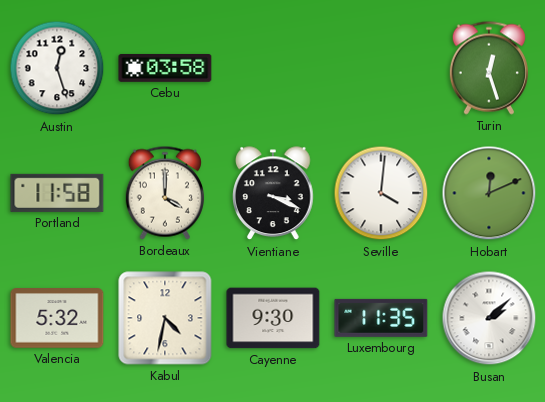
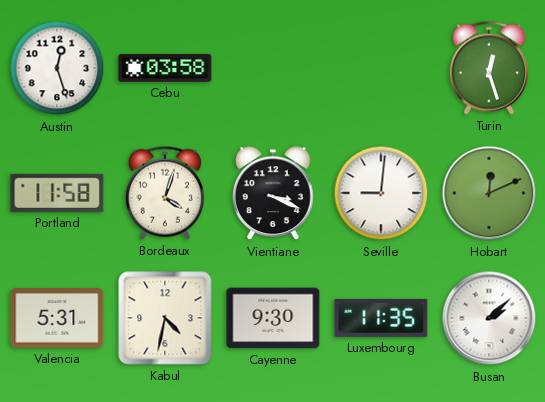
Bordeaux: 4:00 -> 4:03
Seville: 4:01 -> 9:01
Valencia: 5:32 -> 5:31
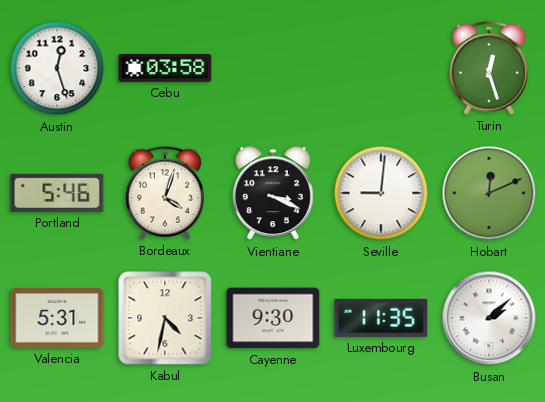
Portland: 11:58 -> 5:46
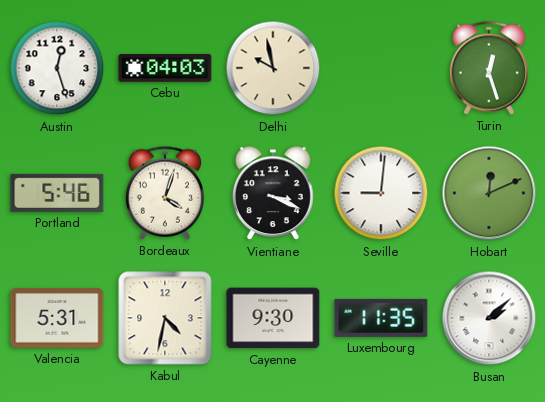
Cebu: 03:58 -> 04:03
Delhi: none -> 9:58
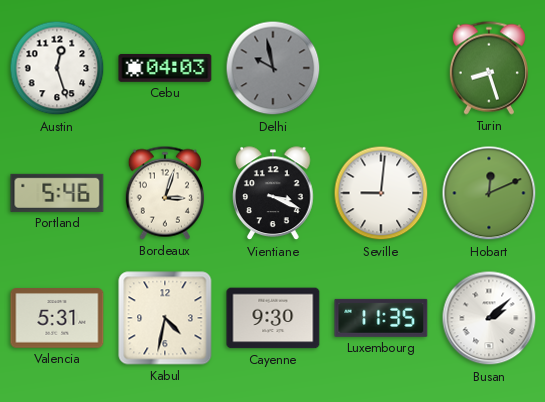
Delhi dial: cream -> grey
Turin: 12:27 -> 8:27
Bordeaux: 4:03 -> 3:03
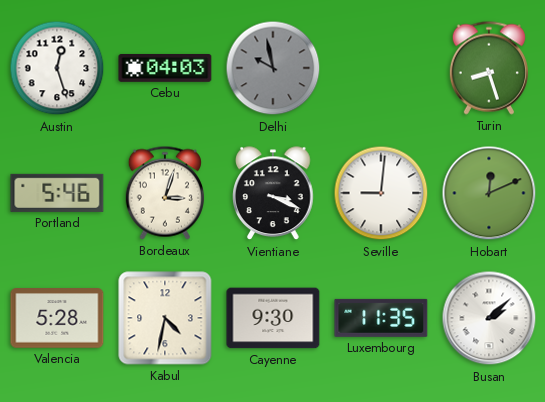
Valencia: 5:31 -> 5:28
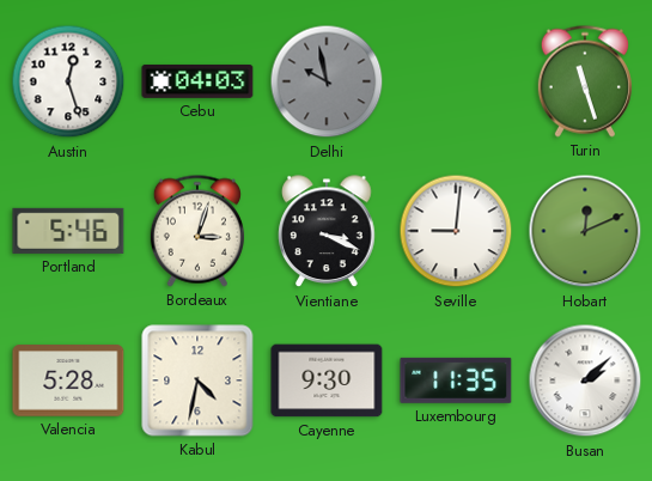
Turin: 8:27 -> 11:27
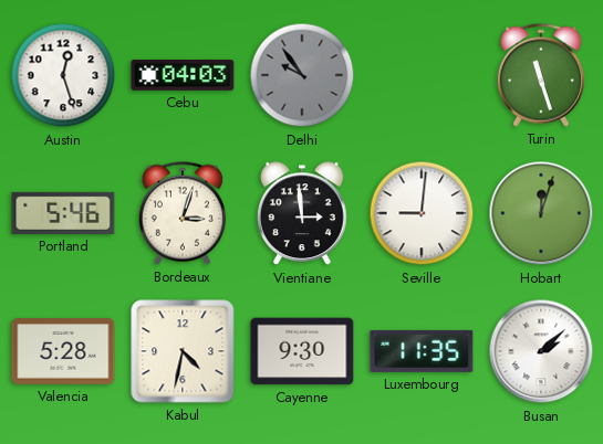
Delhi: 9:58 -> 9:54
Vientiane: 3:19 -> 2:59
Hobart: 12:11 -> 12:03
